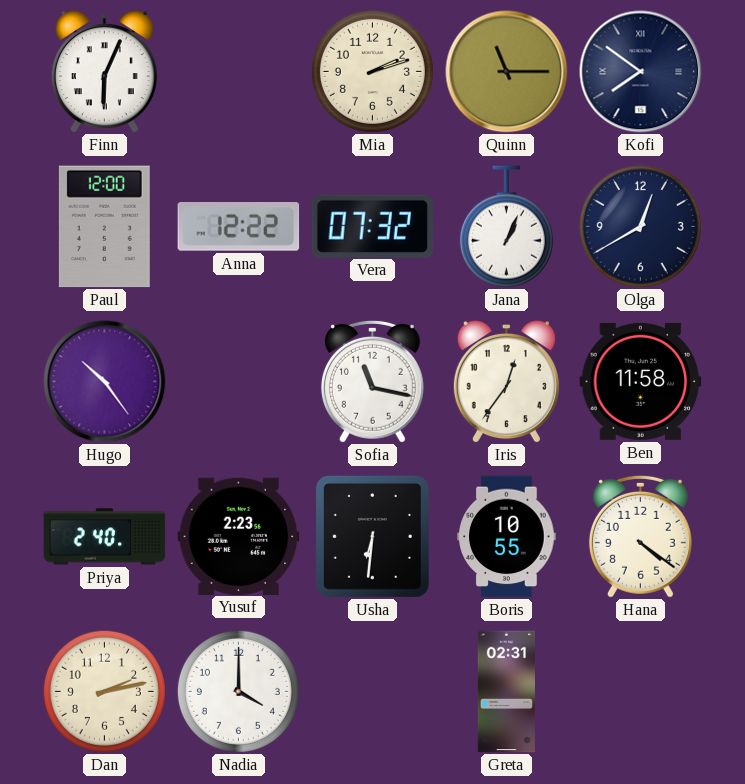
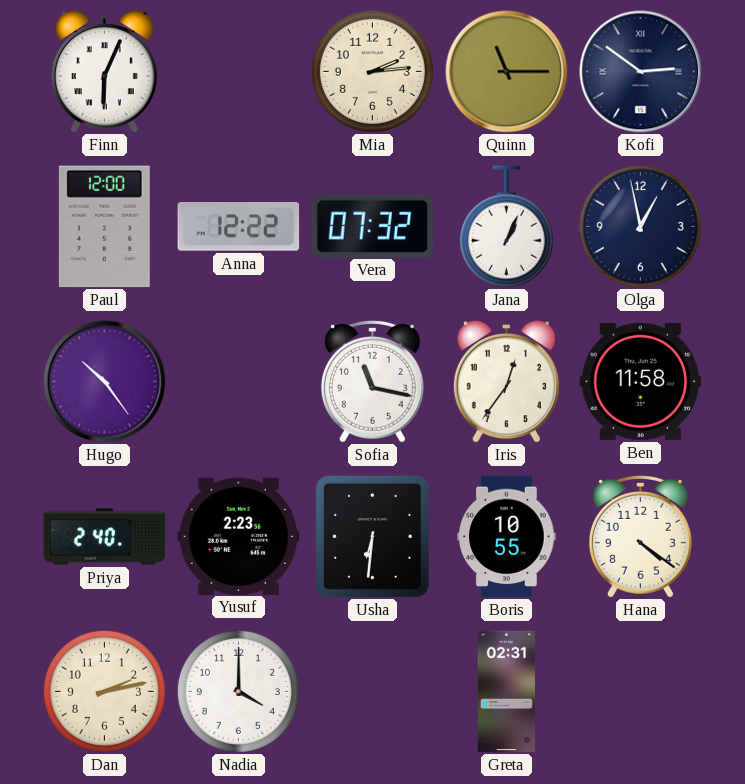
Mia: 2:12 -> 2:14
Kofi: 7:51 -> 2:51
Olga: 12:40 -> 12:58
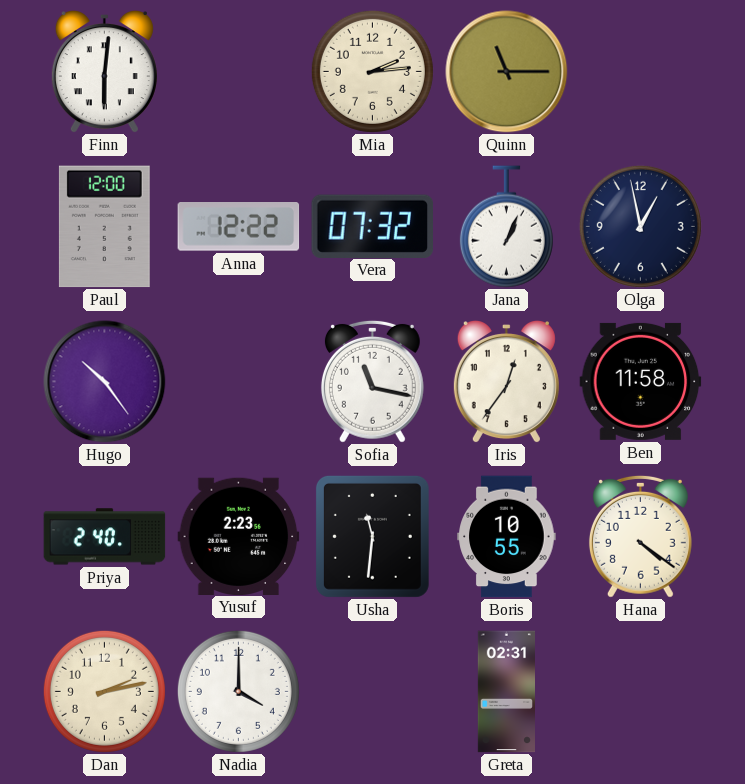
Finn: 6:04 -> 6:01
Kofi: 2:51 -> none
Usha: 6:31 -> 11:31
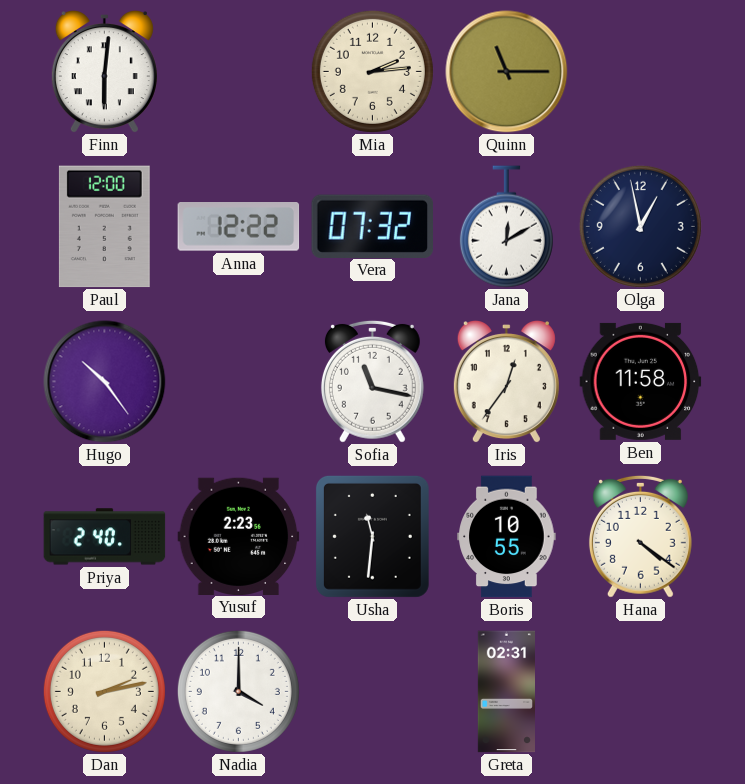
Jana: 1:04 -> 12:10
